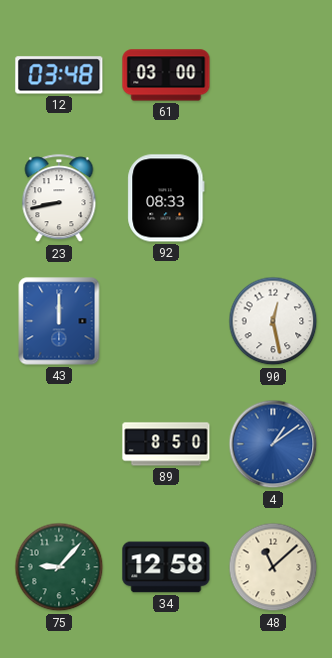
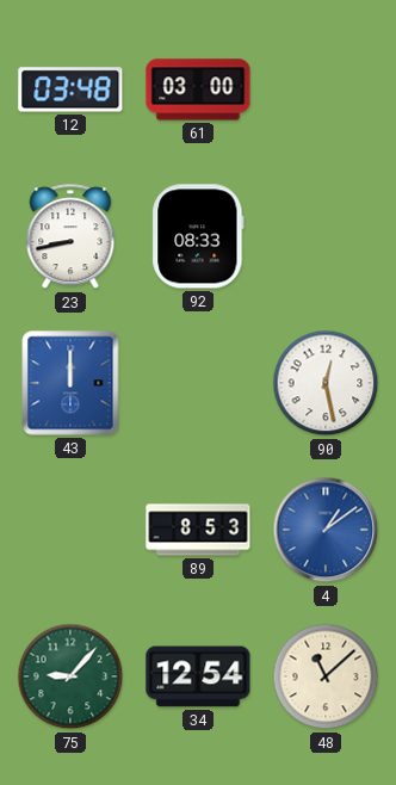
89: 8:50 -> 8:53
34: 12:58 -> 12:54
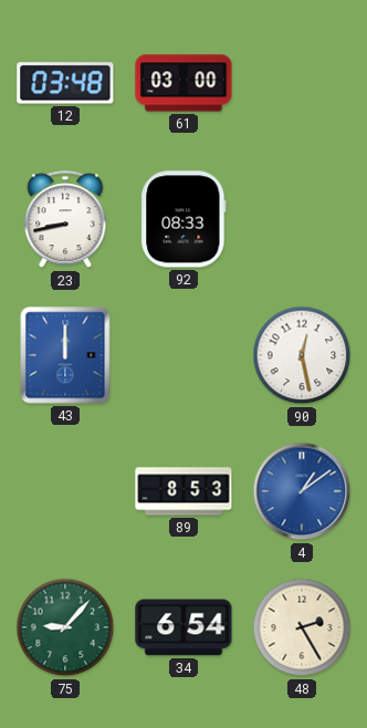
34: 12:54 -> 6:54
48: 11:08 -> 2:25
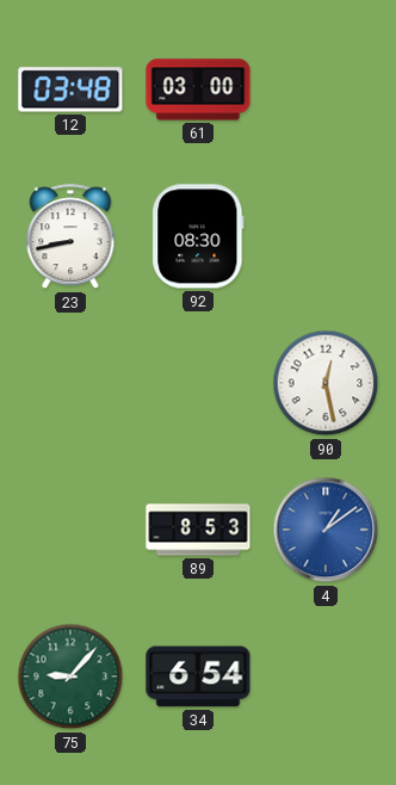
92: 08:33 -> 08:30
43: 12:00 -> none
48: 2:25 -> none
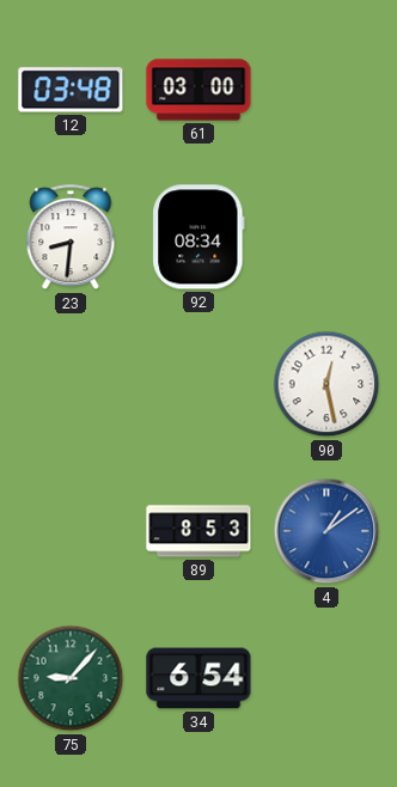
23: 8:43 -> 8:31
92: 08:30 -> 08:34
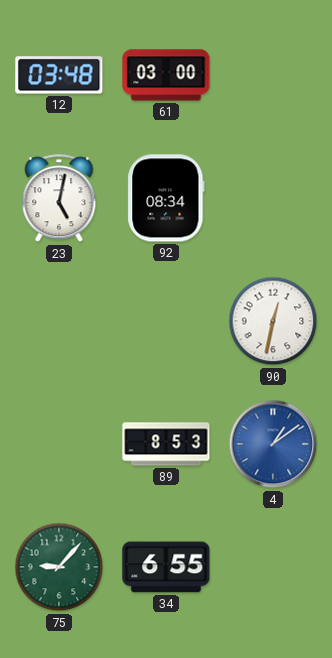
23: 8:31 -> 5:02
90: 12:28 -> 12:32
34: 6:54 -> 6:55
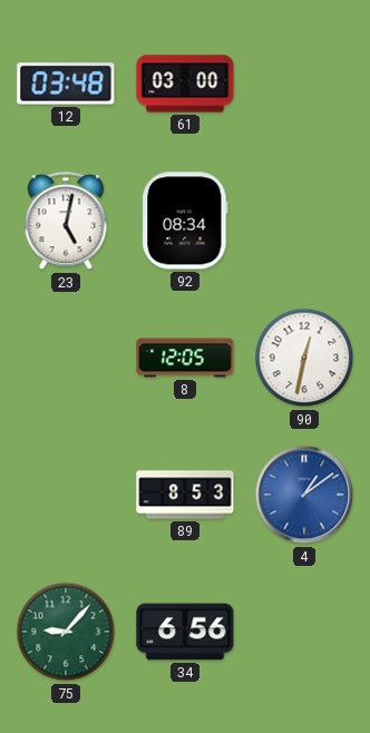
8: none -> 12:05
34: 6:55 -> 6:56
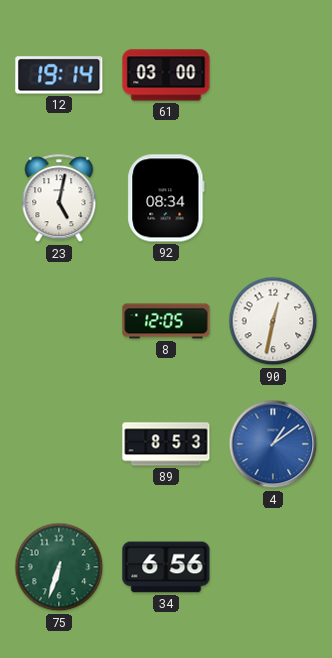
12: 03:48 -> 19:14
75: 9:07 -> 6:33
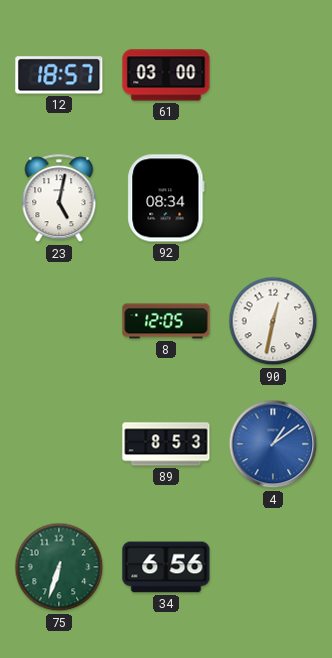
12: 19:14 -> 18:57
